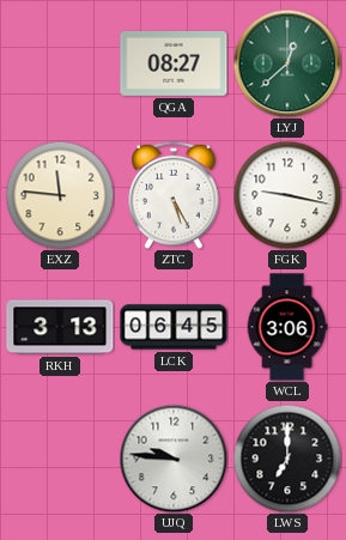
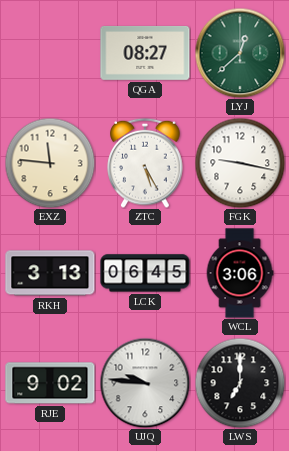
RJE: none -> 9:02
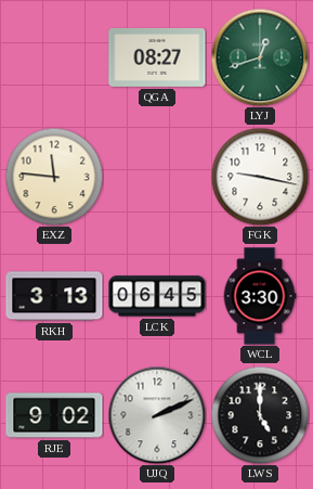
LYJ: 12:38 -> 12:42
ZTC: 5:25 -> none
WCL: 3:06 -> 3:30
UJQ: 9:46 -> 2:11
LWS: 7:00 -> 5:00
